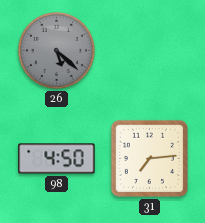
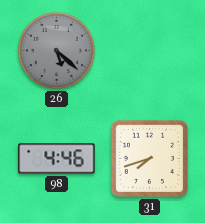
98: 4:50 -> 4:46
31: 7:14 -> 7:42
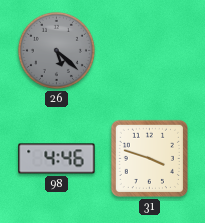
31: 7:42 -> 3:48
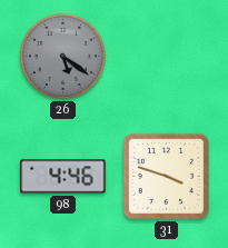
26: 5:22 -> 5:21
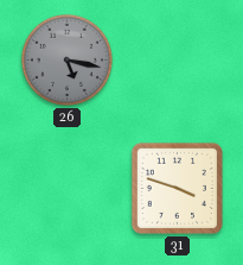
26: 5:21 -> 5:17
98: 4:46 -> none
